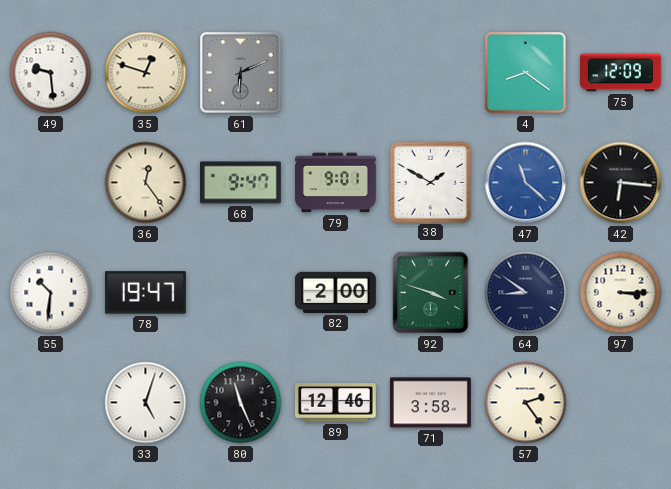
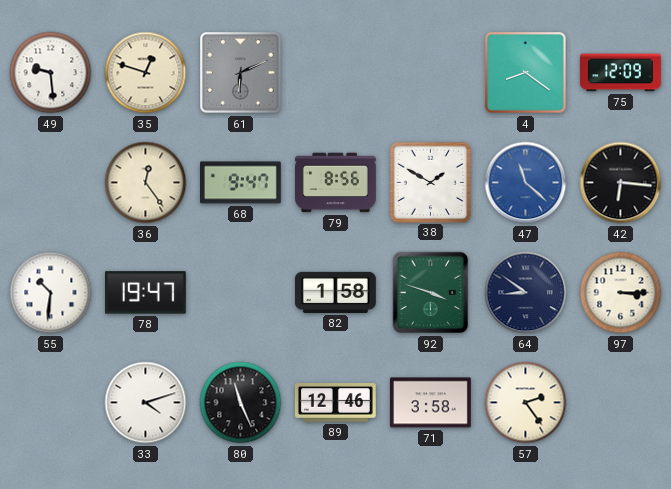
79: 9:01 -> 8:56
82: 2:00 -> 1:58
33: 5:03 -> 4:12
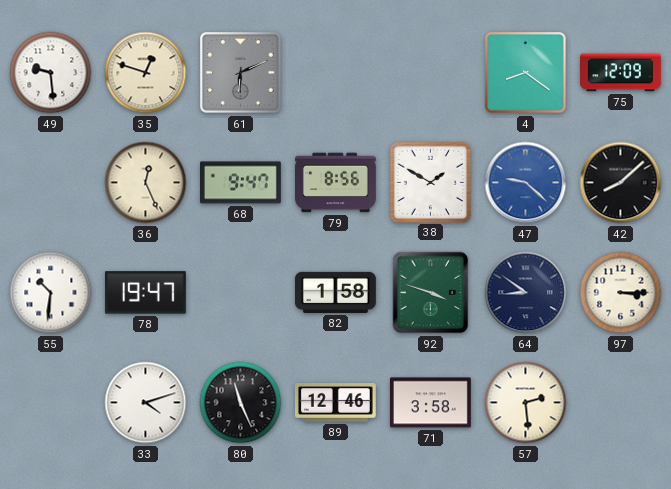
36: 12:24 -> 12:26
47: 11:22 -> 9:22
42: 6:16 -> 8:08
57: 2:24 -> 2:29
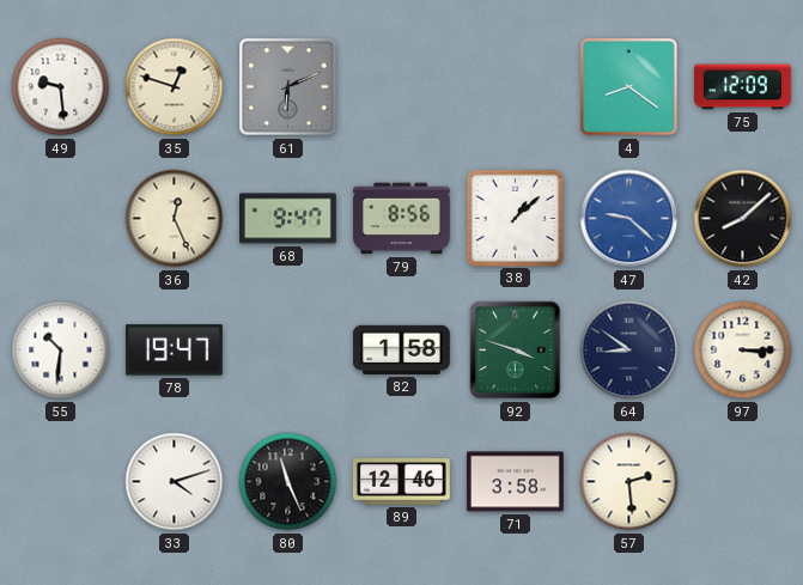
38: 1:50 -> 1:08
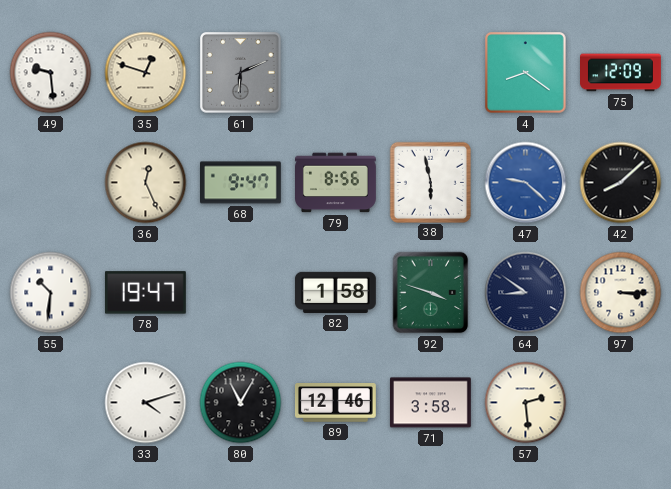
38: 1:08 -> 5:58
80: 11:26 -> 11:05
